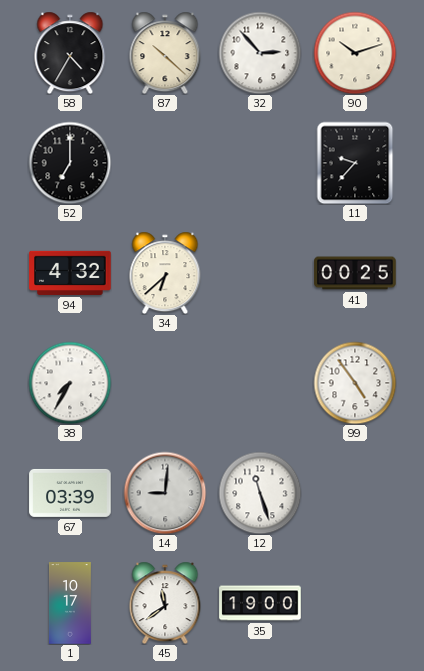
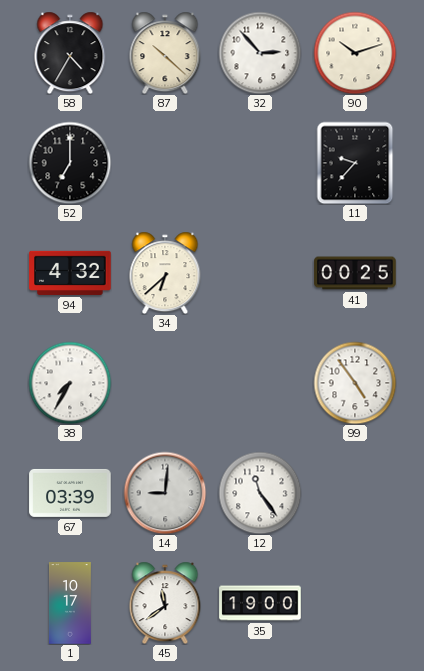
12: 11:27 -> 11:24
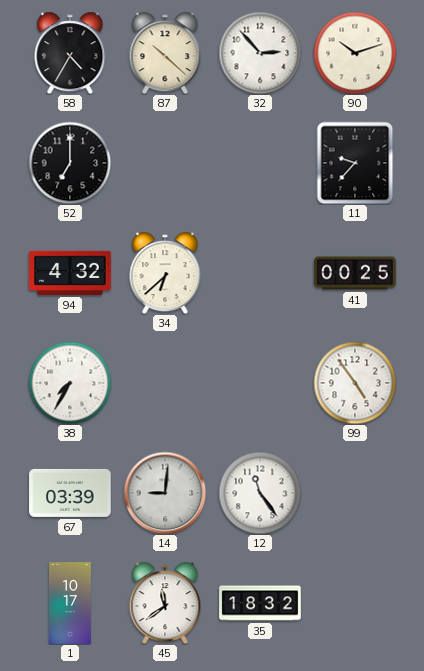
35: 19:00 -> 18:32
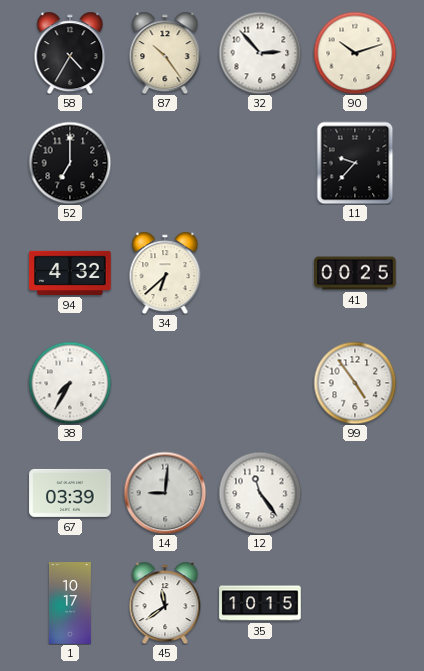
87: 10:22 -> 10:24
35: 18:32 -> 10:15
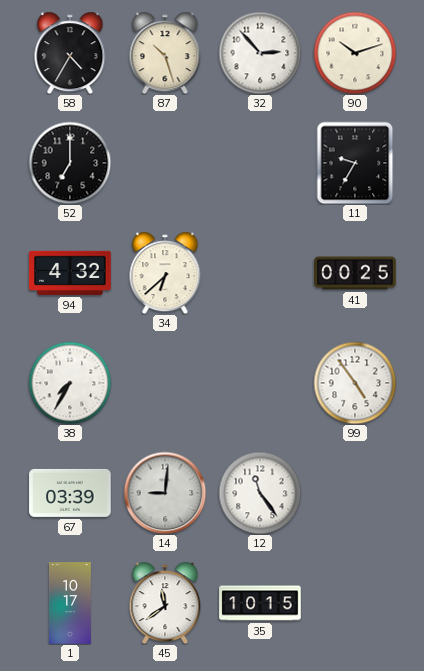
87: 10:24 -> 10:27
11: 9:37 -> 9:35
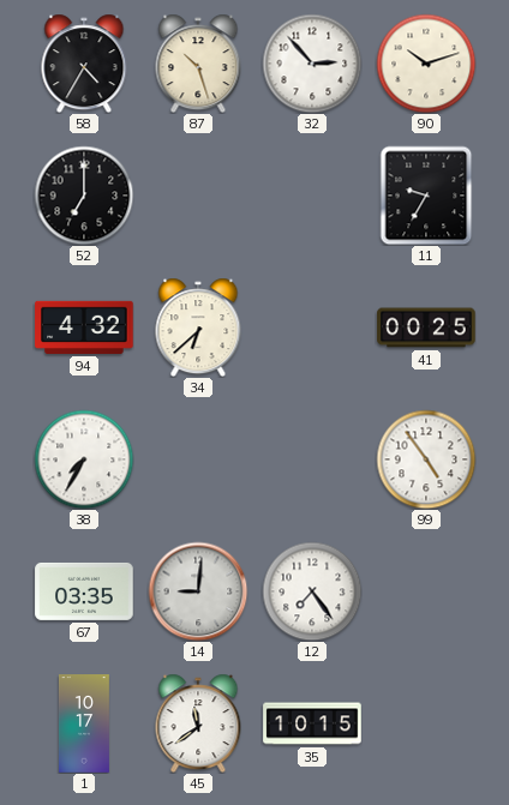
67: 03:39 -> 03:35
12: 11:24 -> 7:24
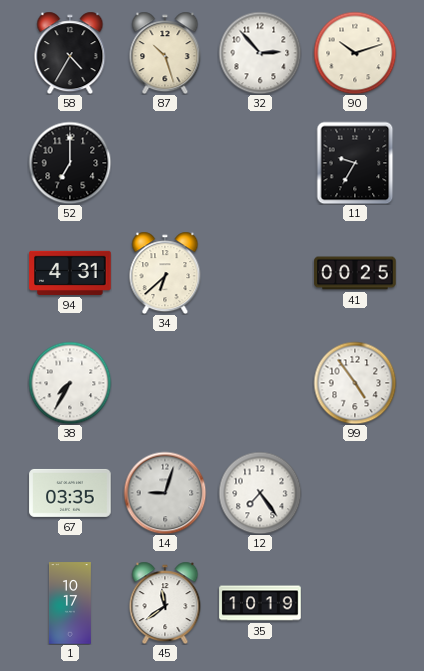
94: 4:32 -> 4:31
14: 9:01 -> 9:03
35: 10:15 -> 10:19
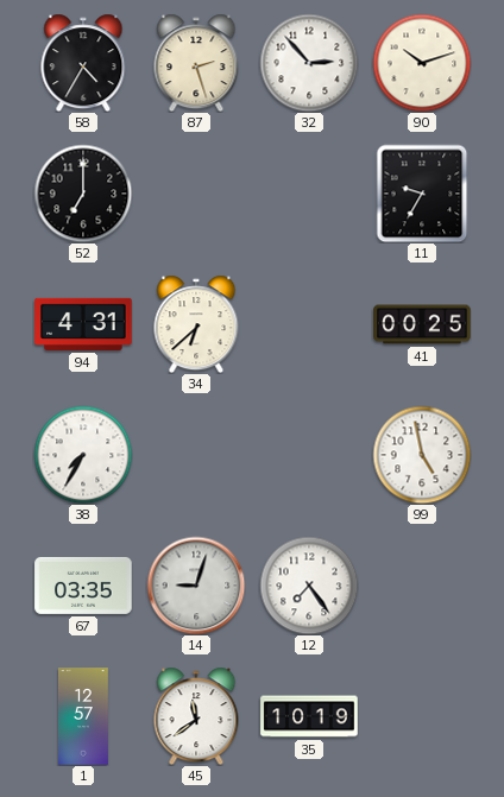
87: 10:27 -> 2:27
99: 4:54 -> 4:58
1: 10:17 -> 12:57
